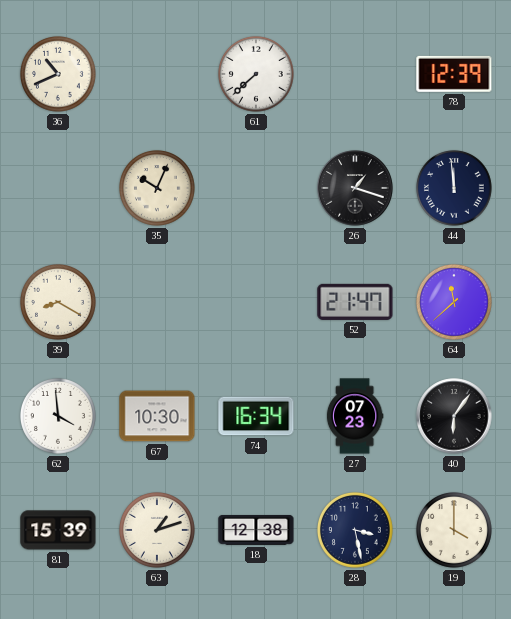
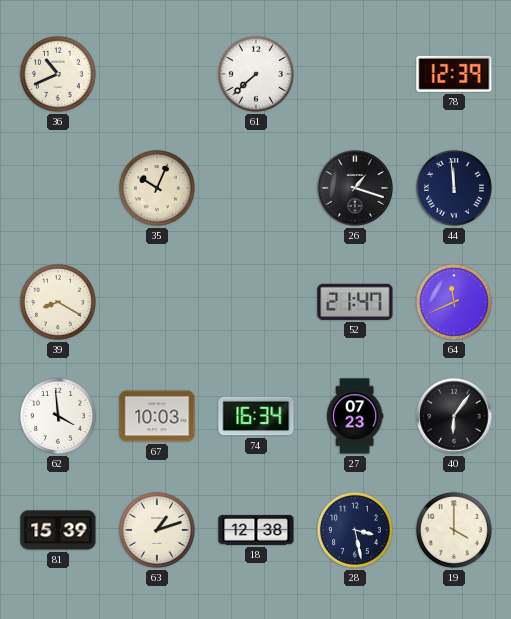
64: 11:38 -> 11:41
67: 10:30 -> 10:03
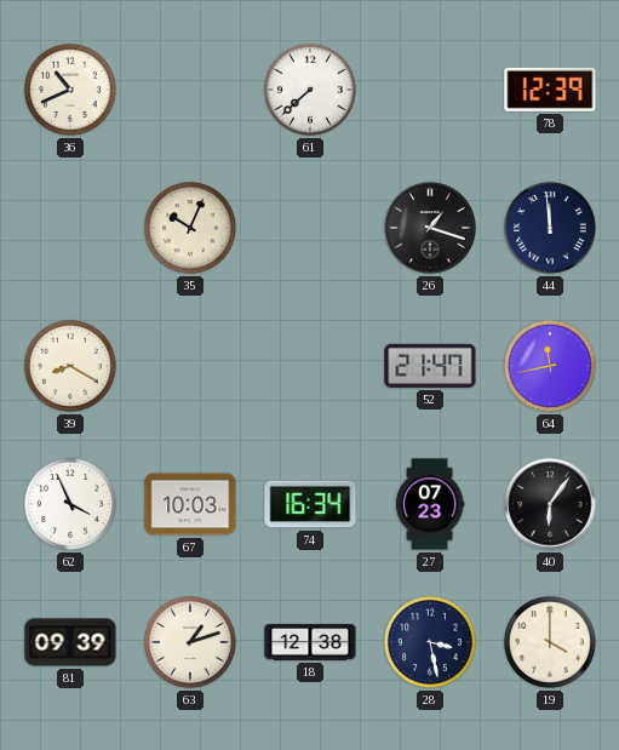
64: 11:41 -> 11:43
62: 3:59 -> 3:56
81: 15:39 -> 09:39
